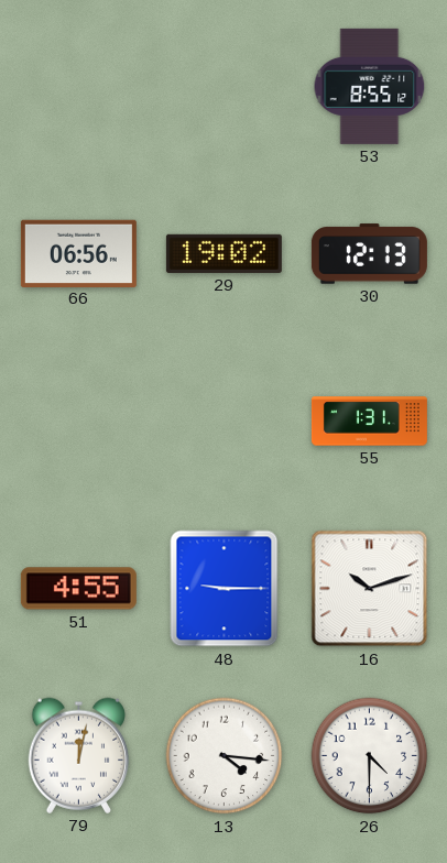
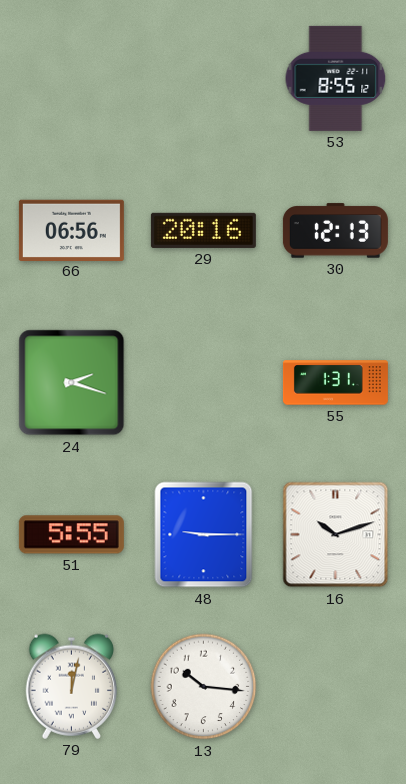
29: 19:02 -> 20:16
24: none -> 2:18
51: 4:55 -> 5:55
13: 4:16 -> 10:16
26: 4:30 -> none
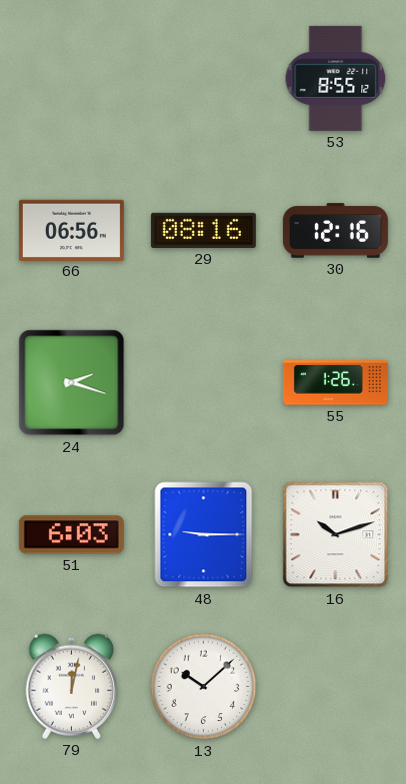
29: 20:16 -> 08:16
30: 12:13 -> 12:16
55: 1:31 -> 1:26
51: 5:55 -> 6:03
13: 10:16 -> 10:08
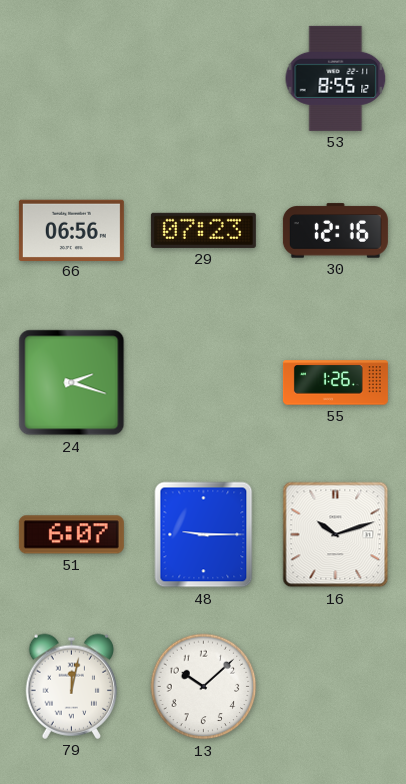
29: 08:16 -> 07:23
51: 6:03 -> 6:07
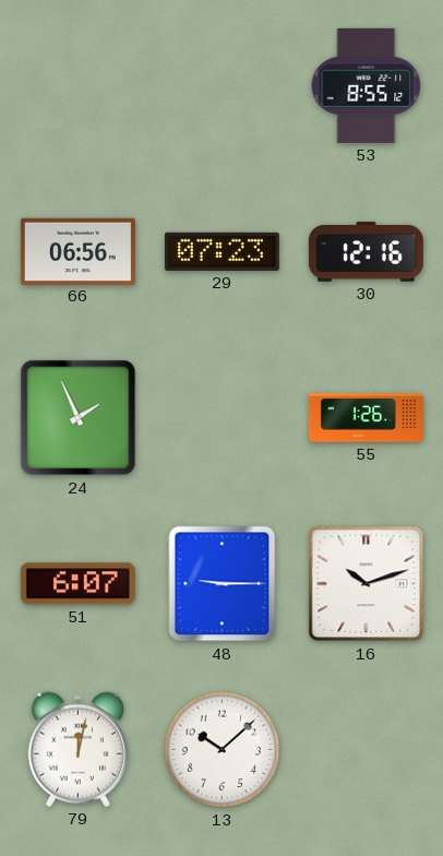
24: 2:18 -> 1:56
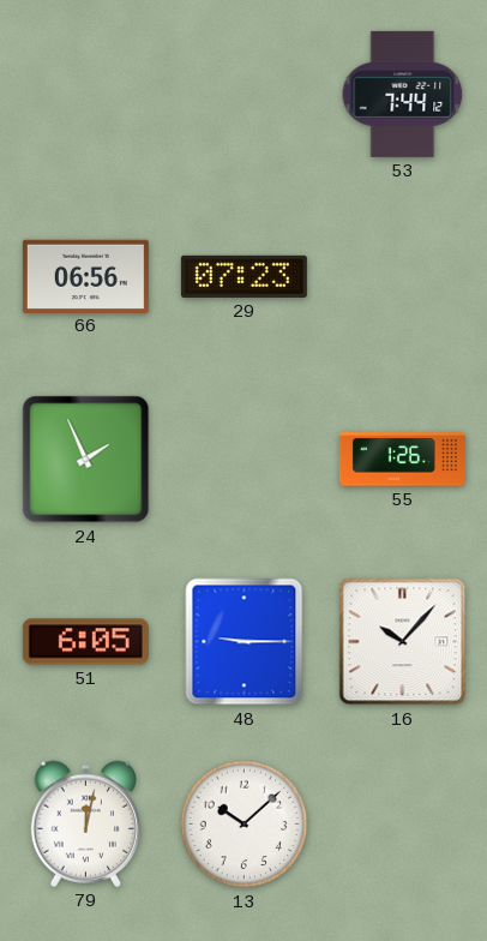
53: 8:55 -> 7:44
30: 12:16 -> none
51: 6:07 -> 6:05
16: 10:12 -> 10:07
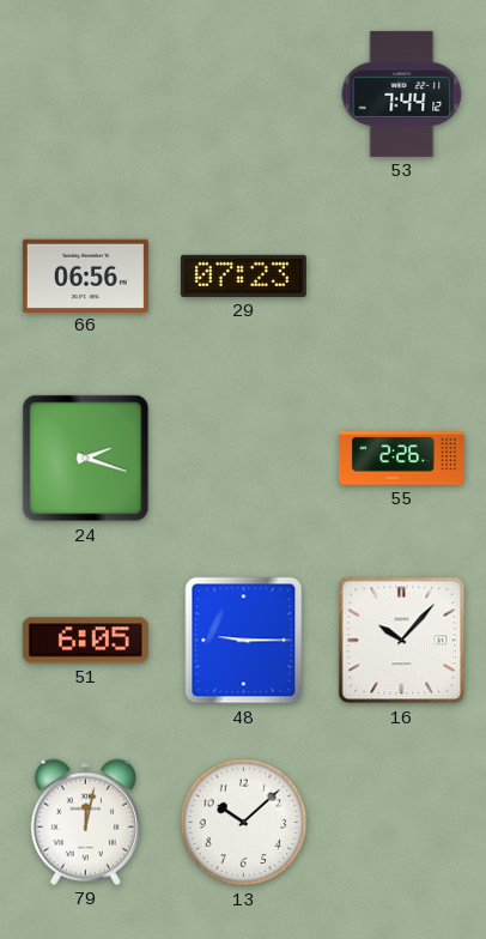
24: 1:56 -> 2:18
55: 1:26 -> 2:26
